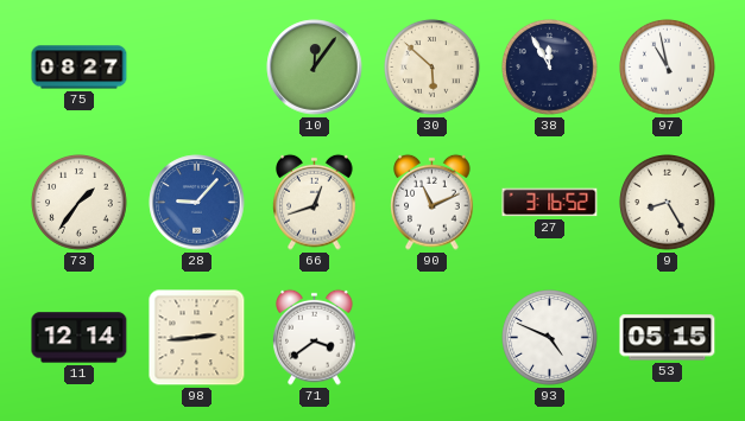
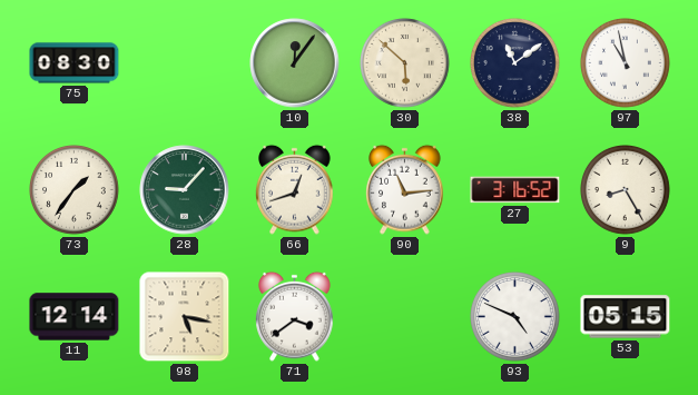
75: 08:27 -> 08:30
38: 11:55 -> 11:09
28 dial: blue -> green
90: 11:11 -> 11:14
98: 2:44 -> 5:17
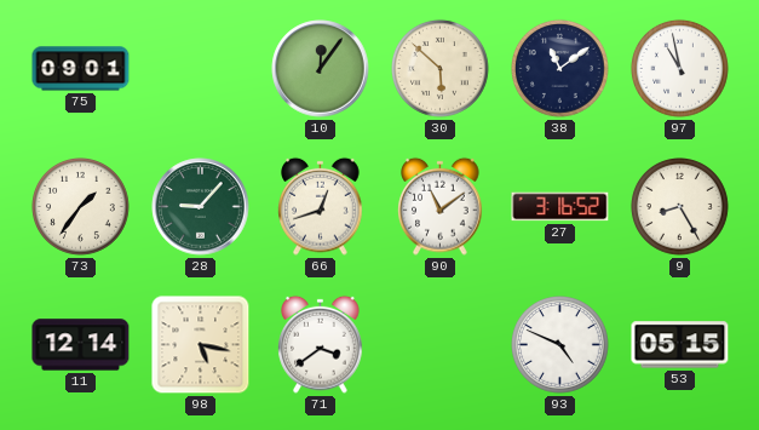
75: 08:30 -> 09:01
90: 11:14 -> 11:09
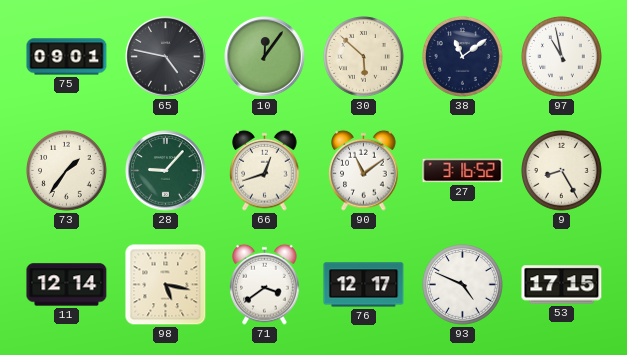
65: none -> 4:47
76: none -> 12:17
53: 05:15 -> 17:15
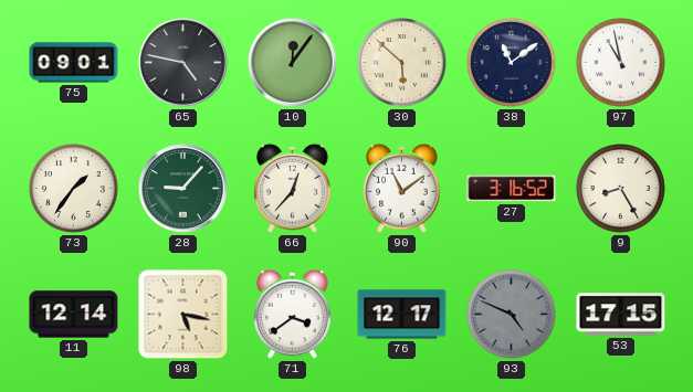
66: 12:42 -> 12:37
93 dial: white -> grey
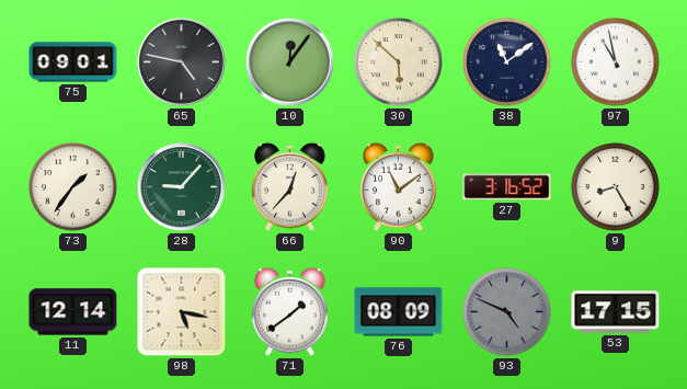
71: 3:39 -> 1:39
76: 12:17 -> 08:09
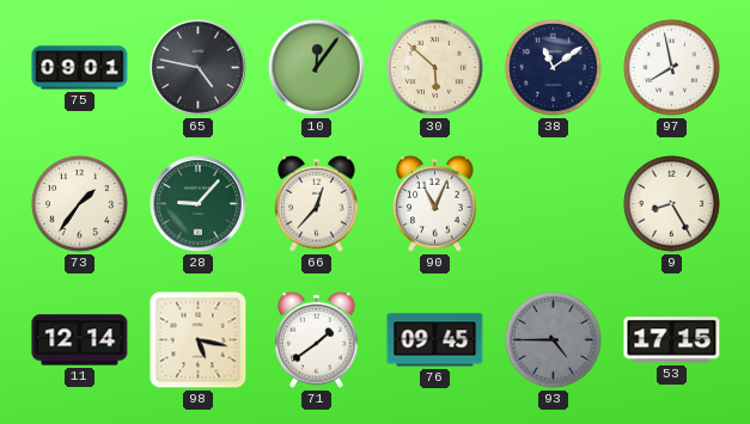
97: 10:58 -> 7:58
90: 11:09 -> 11:04
27: 3:16 -> none
76: 08:09 -> 09:45
93: 4:49 -> 4:45
